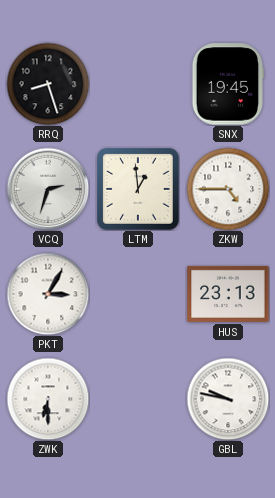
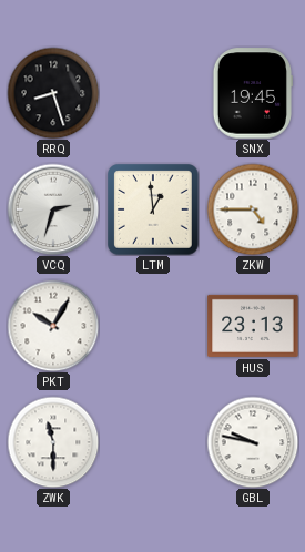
PKT: 3:05 -> 10:05
ZWK: 6:30 -> 11:30
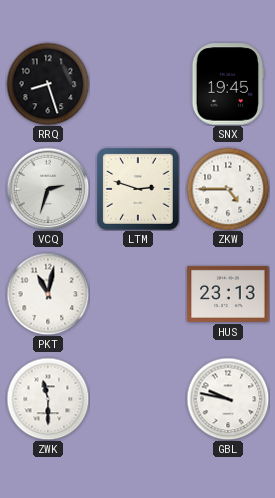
LTM: 12:59 -> 2:48
PKT: 10:05 -> 11:02
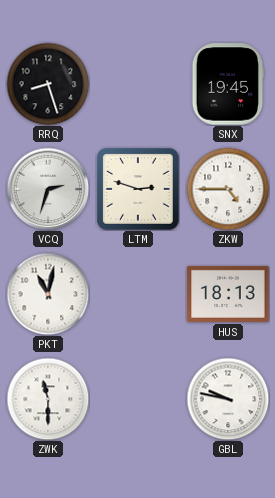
HUS: 23:13 -> 18:13
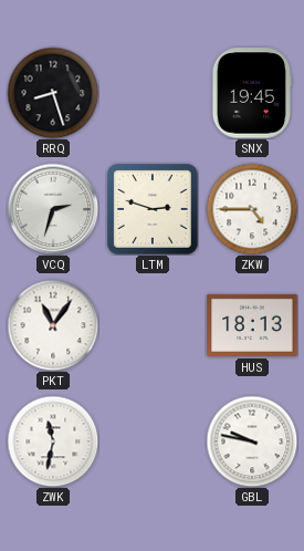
PKT: 11:02 -> 11:06
ZWK: 11:30 -> 11:32
